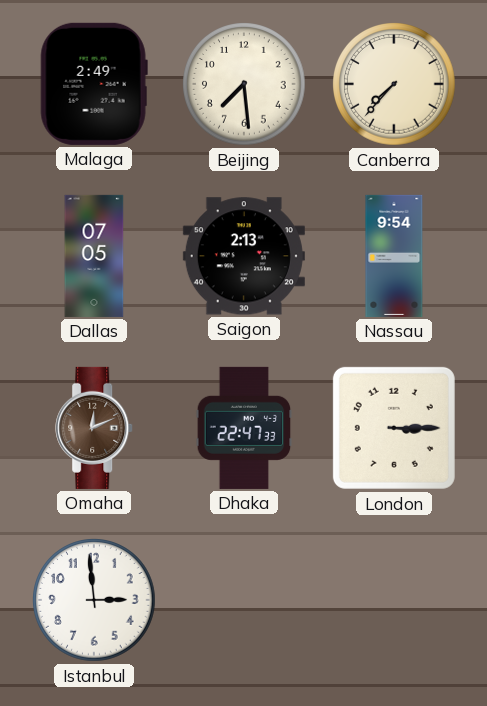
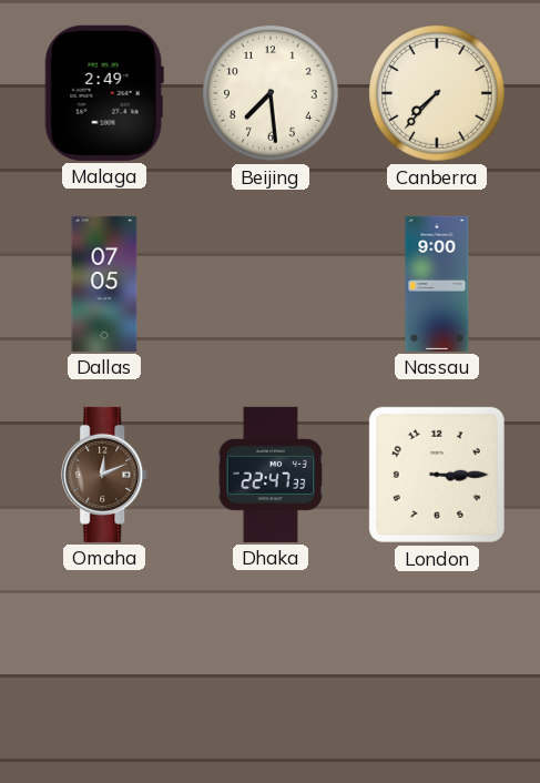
Saigon: 2:13 -> none
Nassau: 9:54 -> 9:00
Istanbul: 2:59 -> none
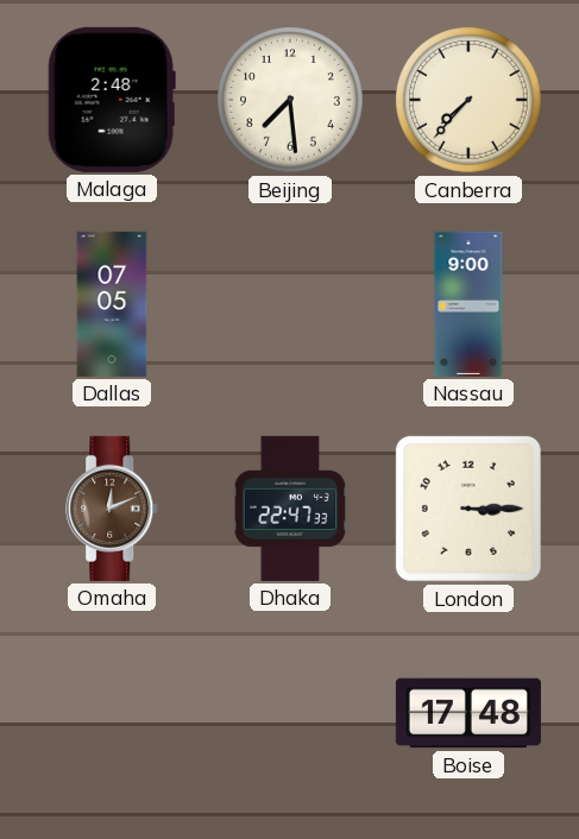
Malaga: 2:49 -> 2:48
Boise: none -> 17:48
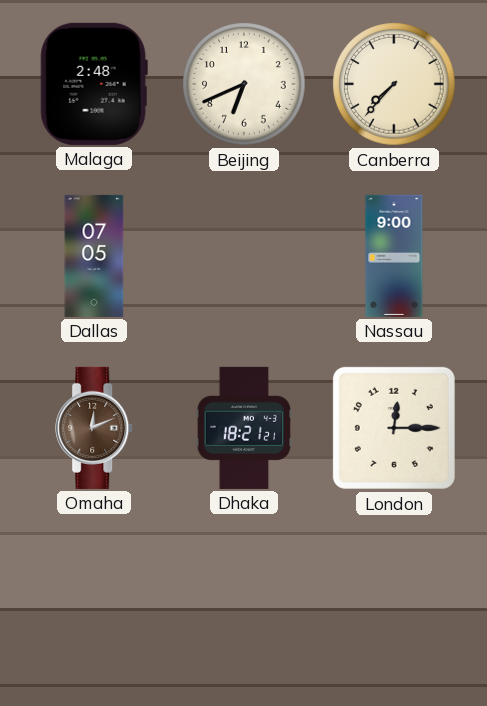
Beijing: 7:29 -> 6:41
Dhaka: 22:47 -> 18:21
London: 3:15 -> 12:15
Boise: 17:48 -> none
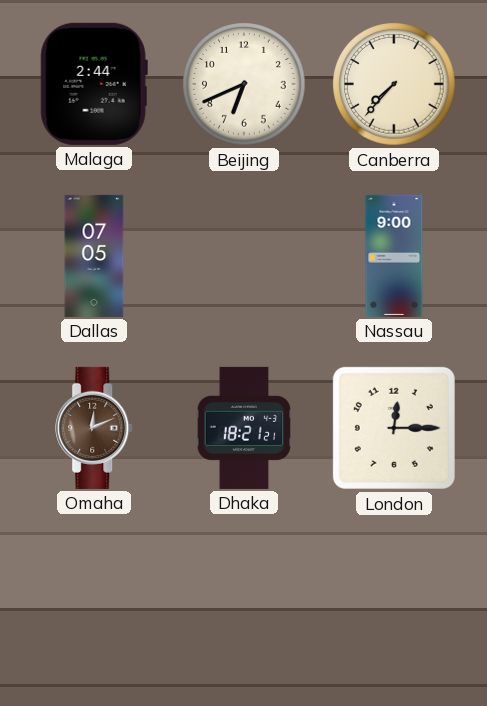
Malaga: 2:48 -> 2:44
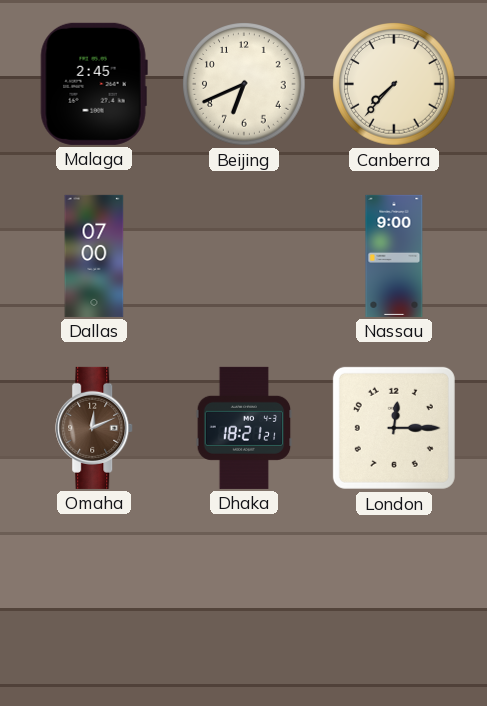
Malaga: 2:44 -> 2:45
Dallas: 07:05 -> 07:00
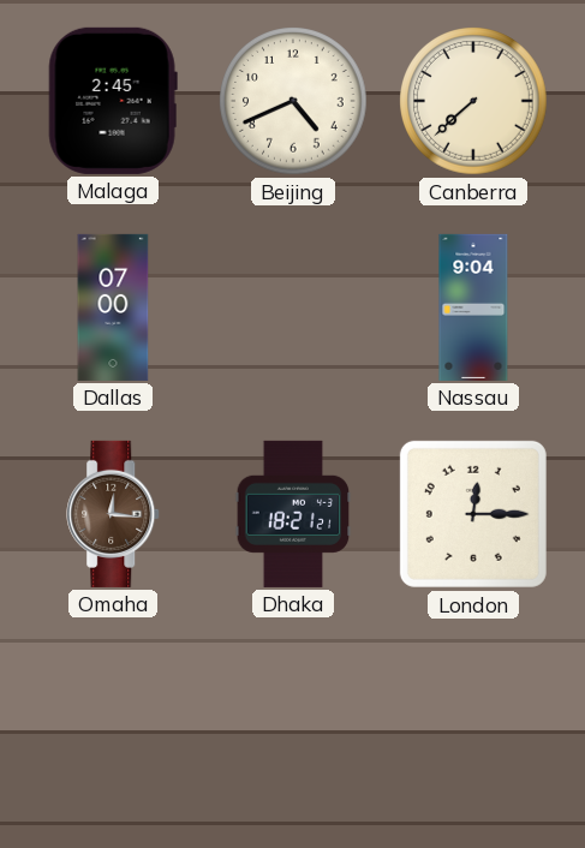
Beijing: 6:41 -> 4:41
Canberra: 7:37 -> 7:38
Nassau: 9:00 -> 9:04
Omaha: 12:11 -> 12:16
